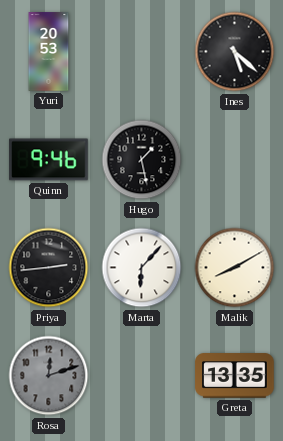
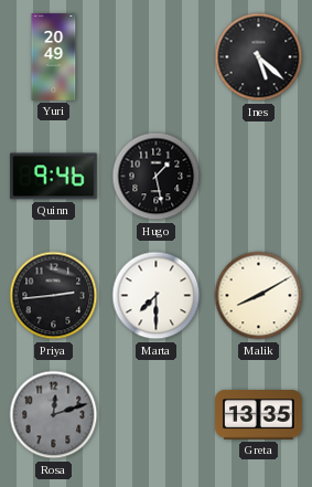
Yuri: 20:53 -> 20:49
Marta: 6:07 -> 7:30
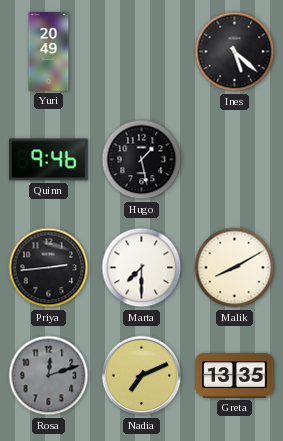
Nadia: none -> 7:11
